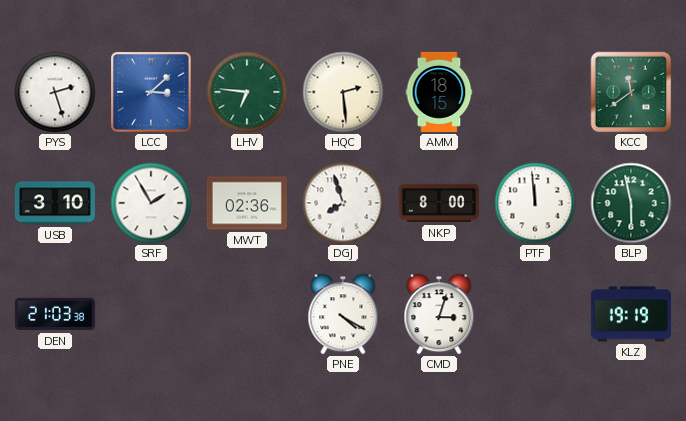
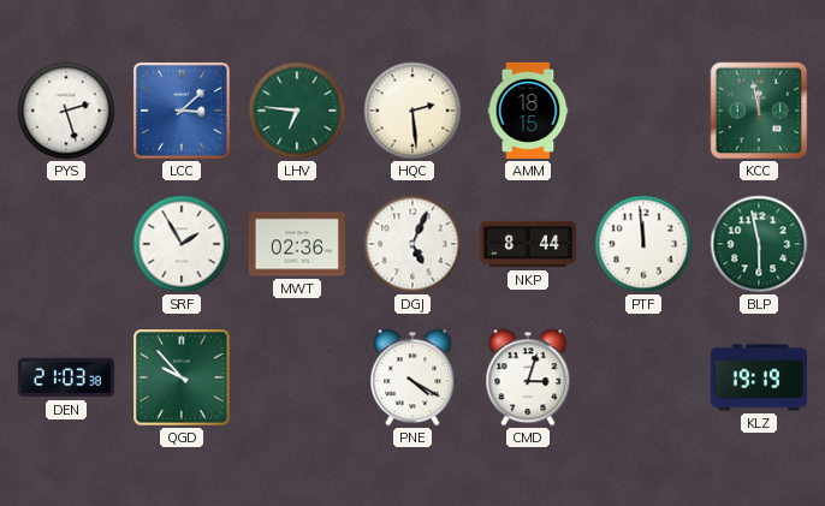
KCC: 11:39 -> 11:58
USB: 3:10 -> none
DGJ: 7:57 -> 5:04
NKP: 8:00 -> 8:44
QGD: none -> 9:53
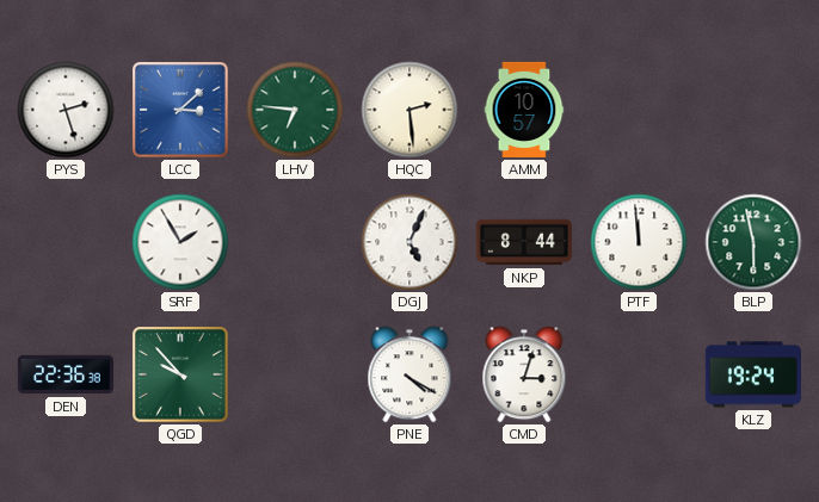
AMM: 18:15 -> 10:57
KCC: 11:58 -> none
MWT: 02:36 -> none
DEN: 21:03 -> 22:36
KLZ: 19:19 -> 19:24
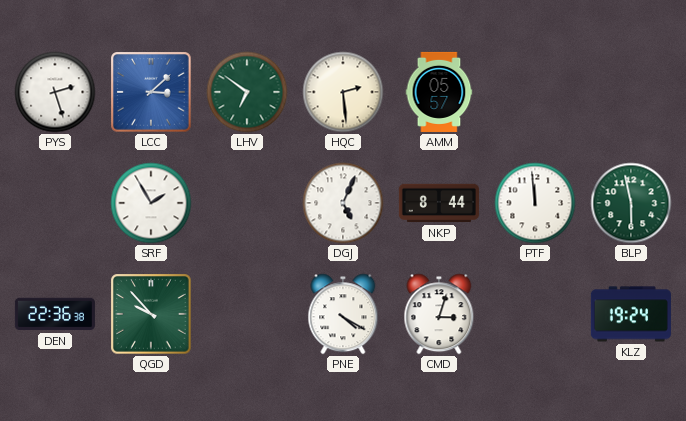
LHV: 6:46 -> 6:51
AMM: 10:57 -> 05:57
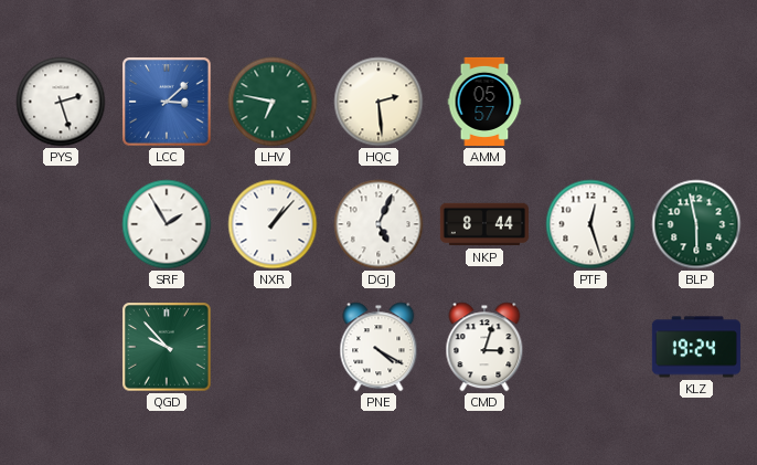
LHV: 6:51 -> 6:47
NXR: none -> 1:07
PTF: 11:59 -> 12:27
DEN: 22:36 -> none
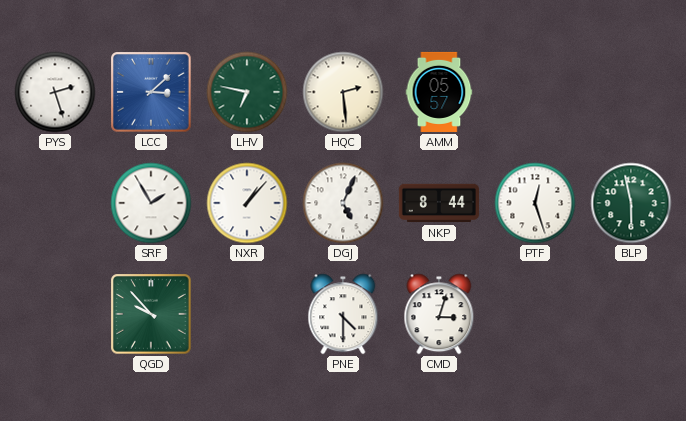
PNE: 4:20 -> 4:30
KLZ: 19:24 -> none
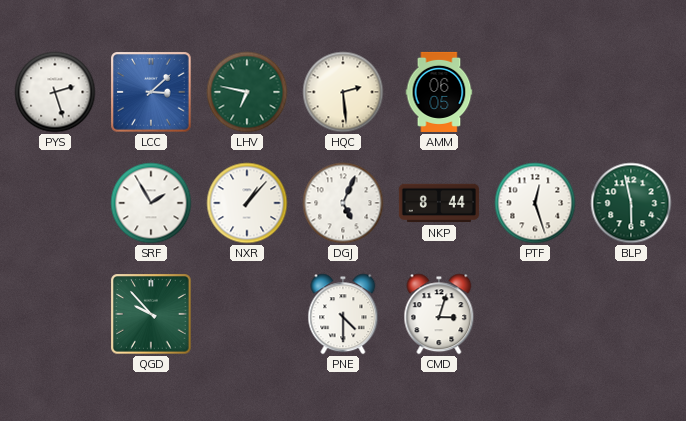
AMM: 05:57 -> 06:05
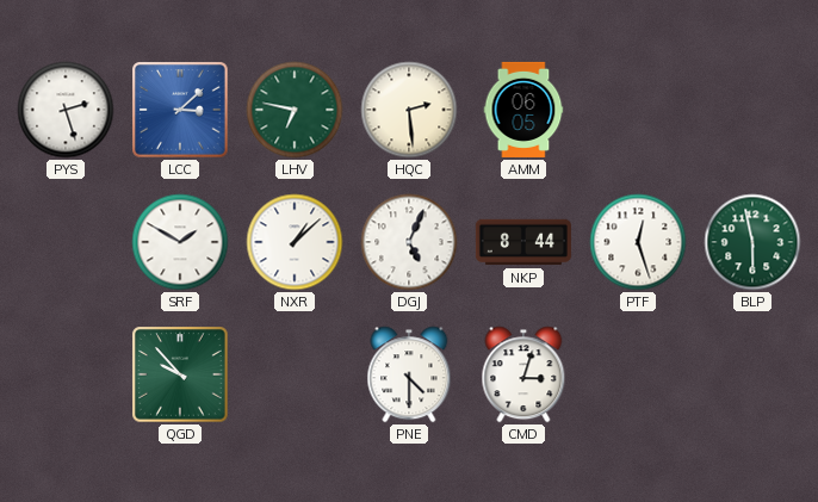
SRF: 1:55 -> 1:50
NXR: 1:07 -> 1:08
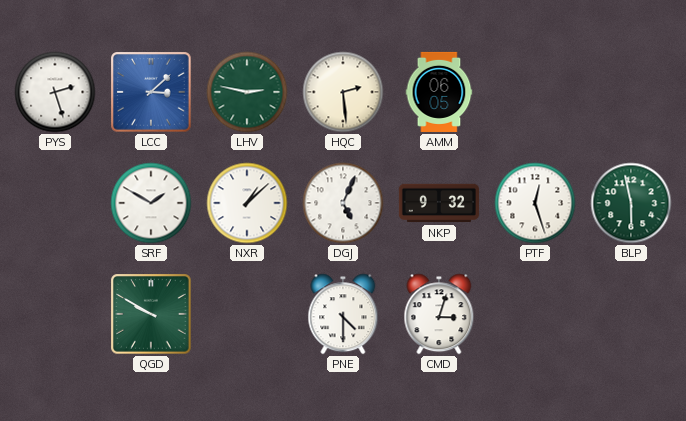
LHV: 6:47 -> 2:47
NKP: 8:44 -> 9:32
QGD: 9:53 -> 9:50
